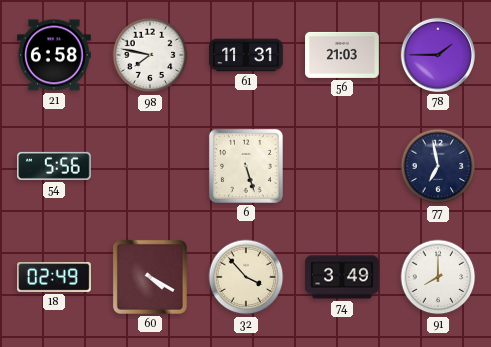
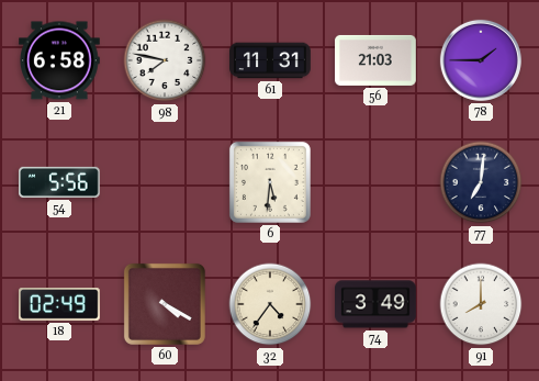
6: 5:27 -> 5:31
77: 6:58 -> 7:01
32: 3:53 -> 4:36
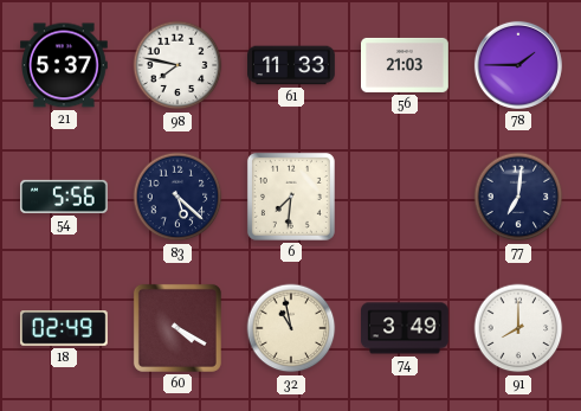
21: 6:58 -> 5:37
61: 11:31 -> 11:33
83: none -> 5:22
6: 5:31 -> 7:31
32: 4:36 -> 10:58
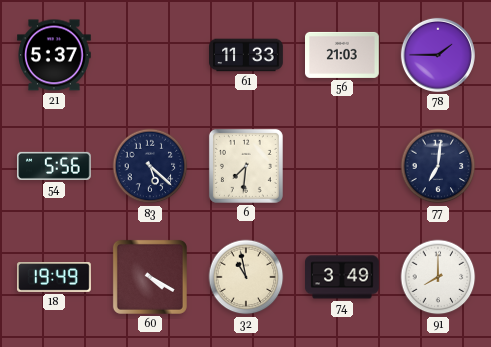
98: 7:47 -> none
18: 02:49 -> 19:49
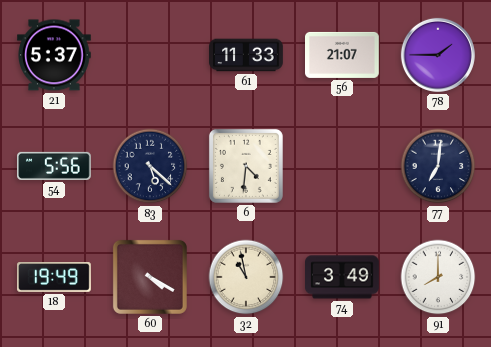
56: 21:03 -> 21:07
6: 7:31 -> 4:31
